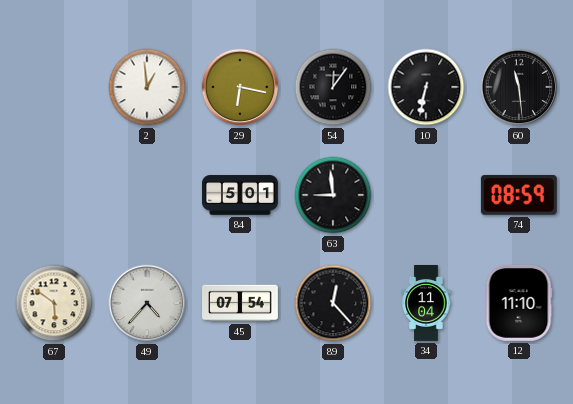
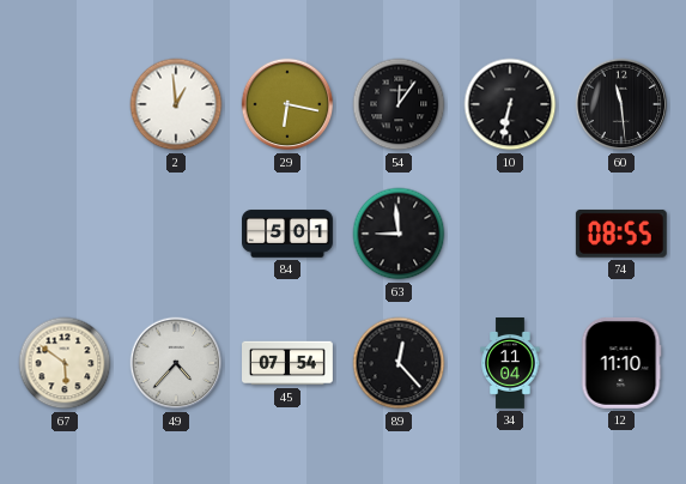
74: 08:59 -> 08:55
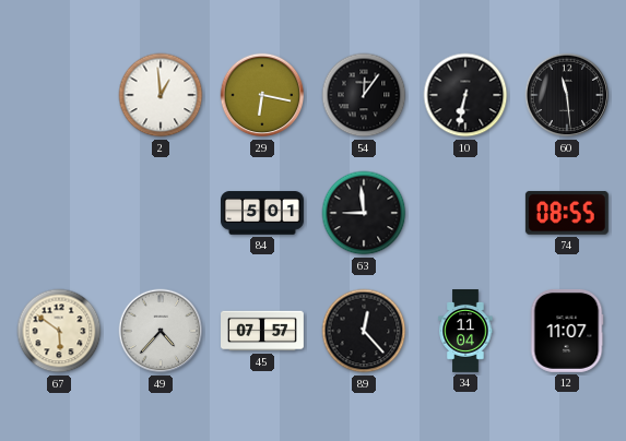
45: 07:54 -> 07:57
12: 11:10 -> 11:07
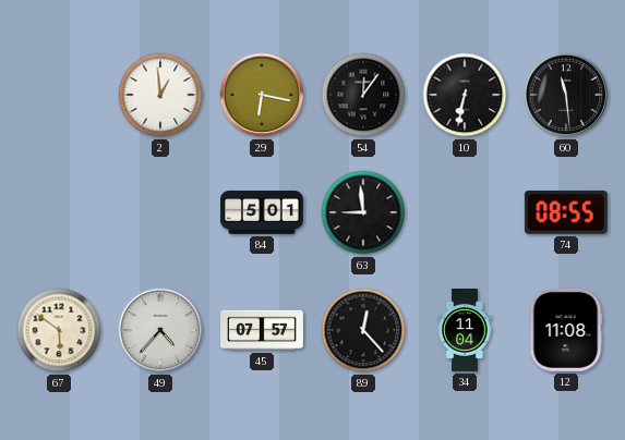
12: 11:07 -> 11:08
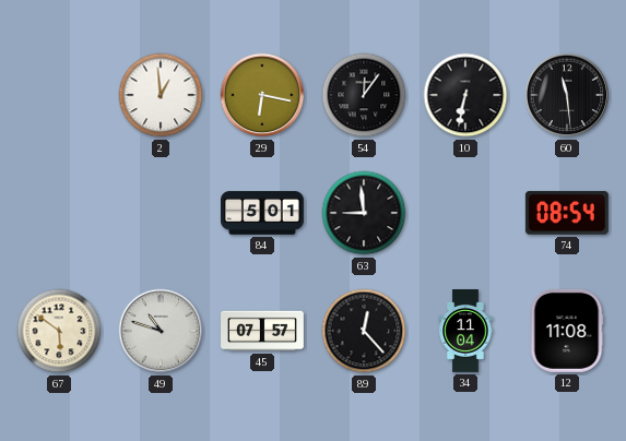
74: 08:55 -> 08:54
49: 4:37 -> 10:48
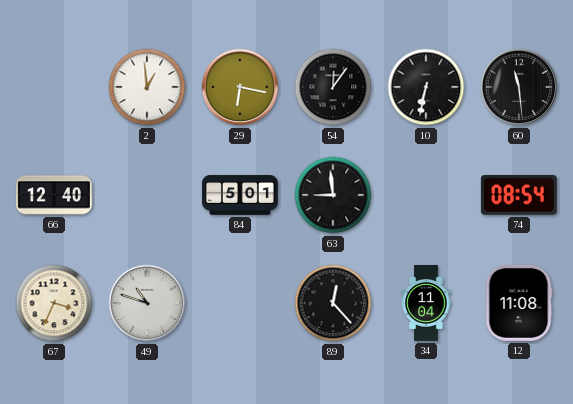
66: none -> 12:40
67: 5:51 -> 3:34
45: 07:57 -> none
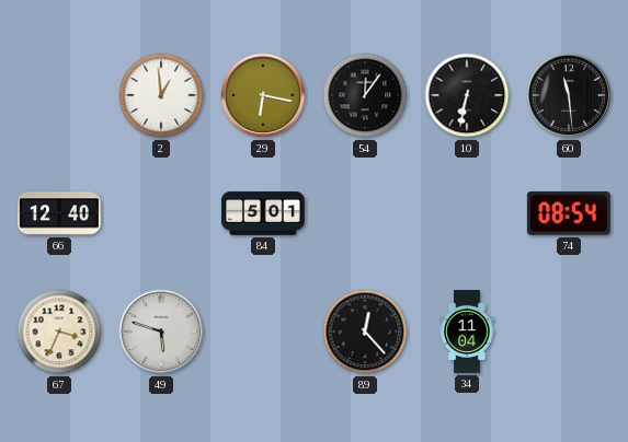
63: 8:59 -> none
49: 10:48 -> 5:48
12: 11:08 -> none
